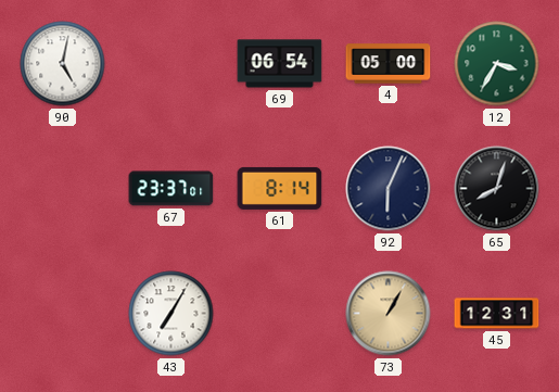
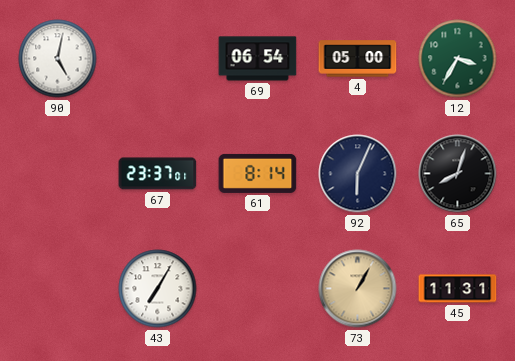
45: 12:31 -> 11:31
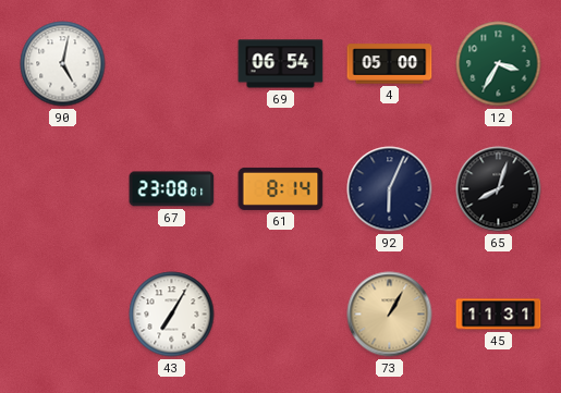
67: 23:37 -> 23:08
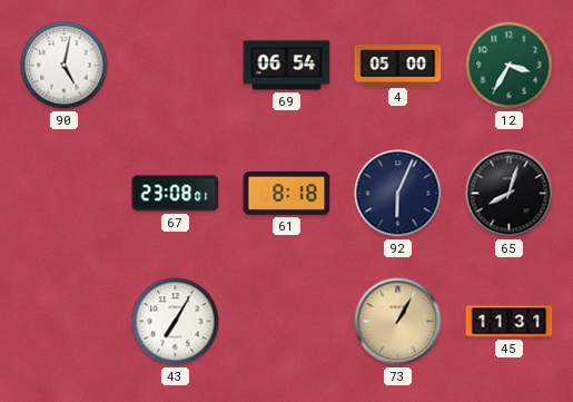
61: 8:14 -> 8:18
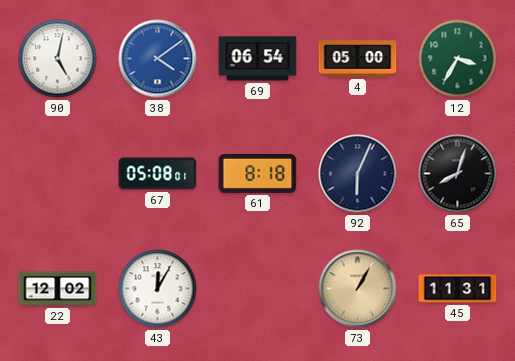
38: none -> 4:09
67: 23:08 -> 05:08
22: none -> 12:02
43: 7:05 -> 12:05
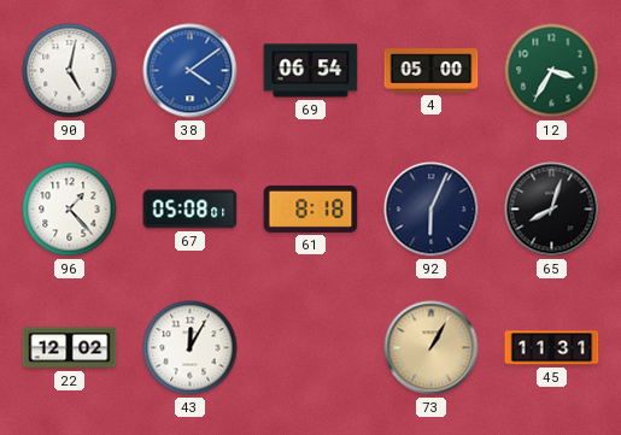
96: none -> 1:23
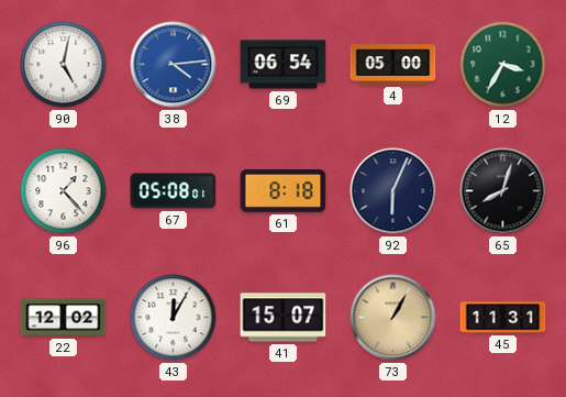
38: 4:09 -> 4:14
41: none -> 15:07
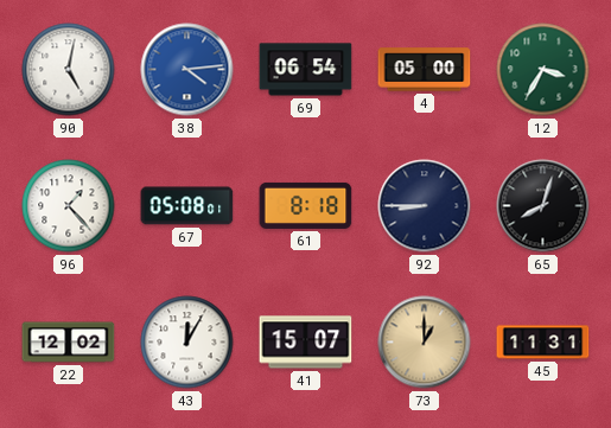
92: 6:04 -> 8:45
73: 1:05 -> 1:00
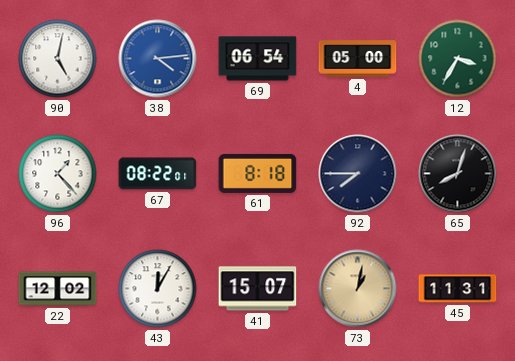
67: 05:08 -> 08:22
92: 8:45 -> 7:45
73: 1:00 -> 1:02
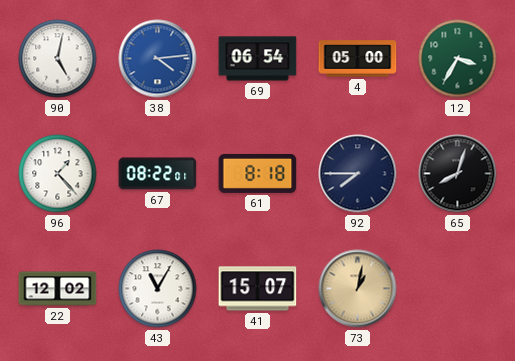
43: 12:05 -> 11:05
45: 11:31 -> none
